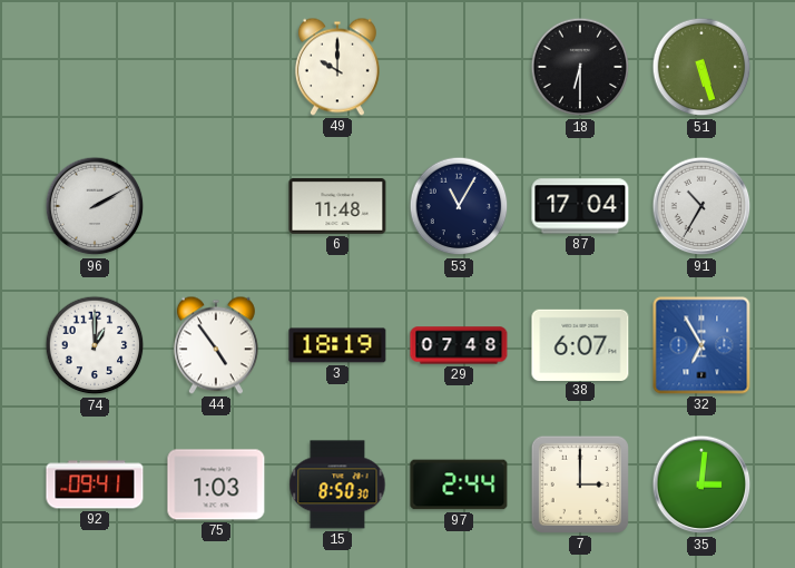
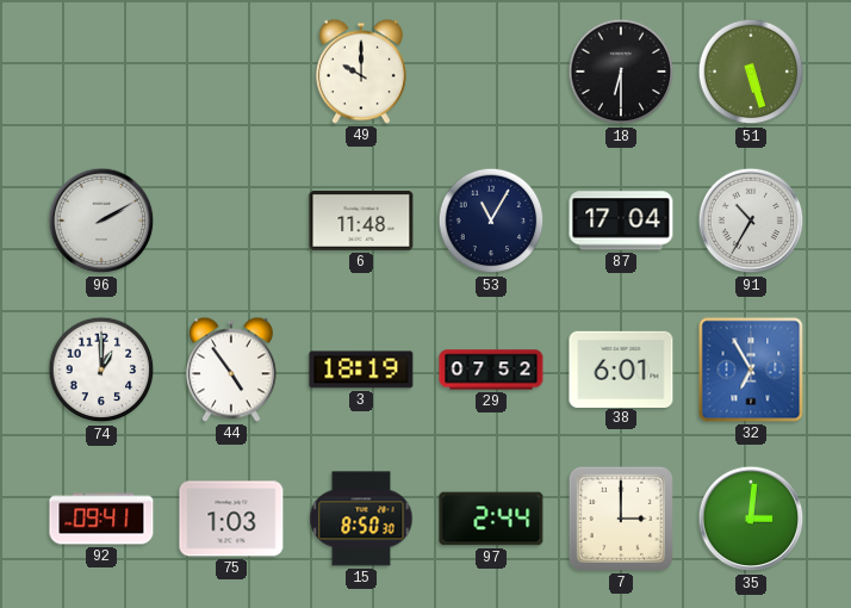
29: 07:48 -> 07:52
38: 6:07 -> 6:01
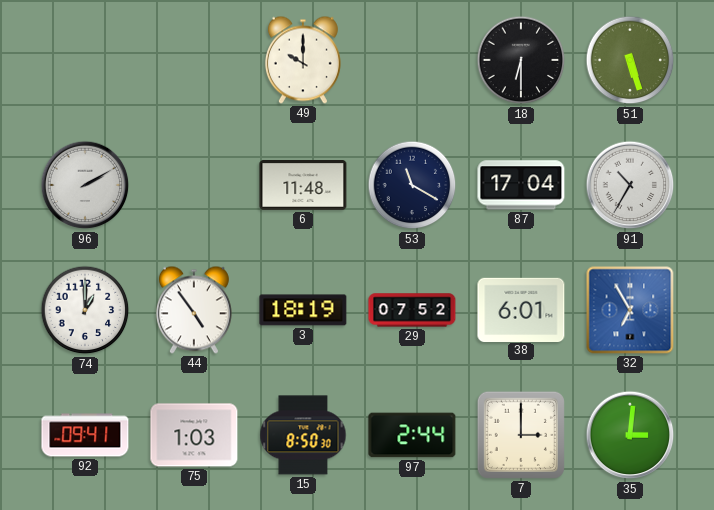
53: 11:05 -> 11:20
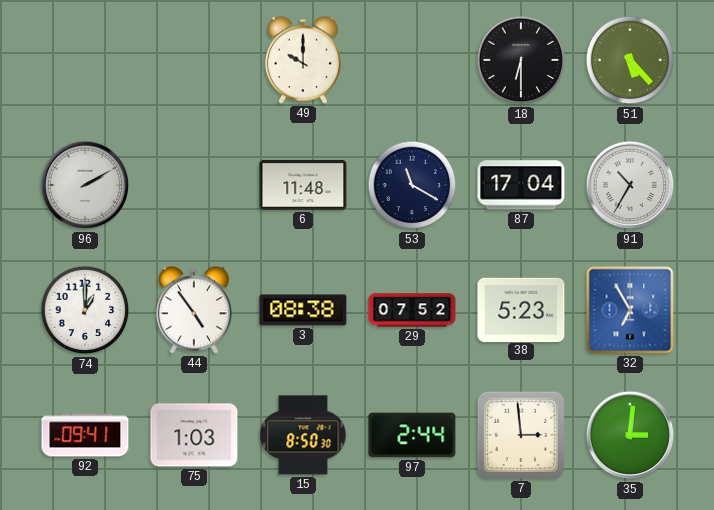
51: 5:27 -> 5:23
3: 18:19 -> 08:38
38: 6:01 -> 5:23
7: 3:00 -> 2:59
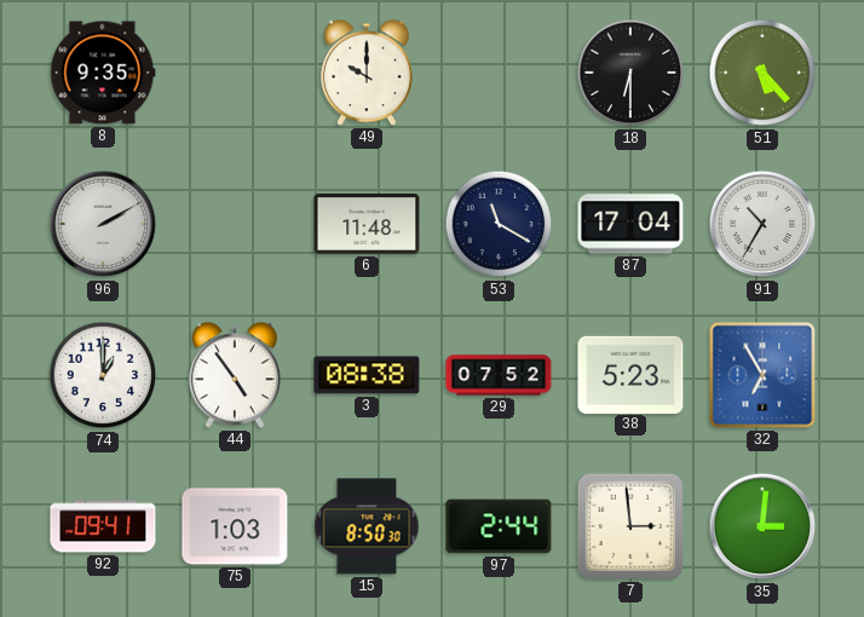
8: none -> 9:35
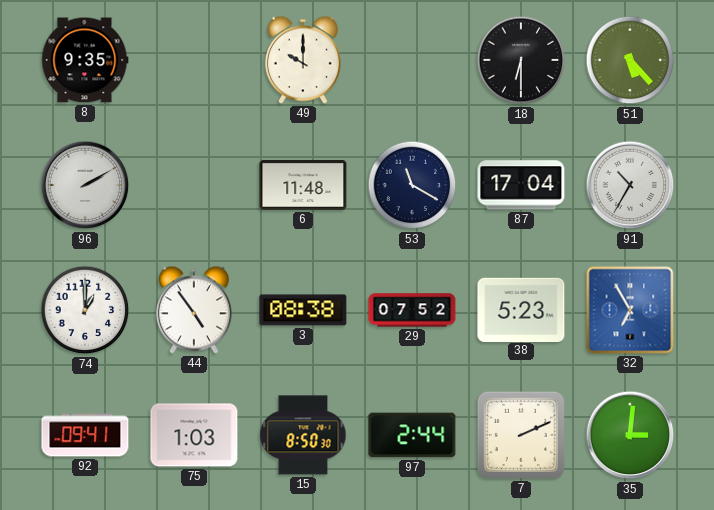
7: 2:59 -> 2:11
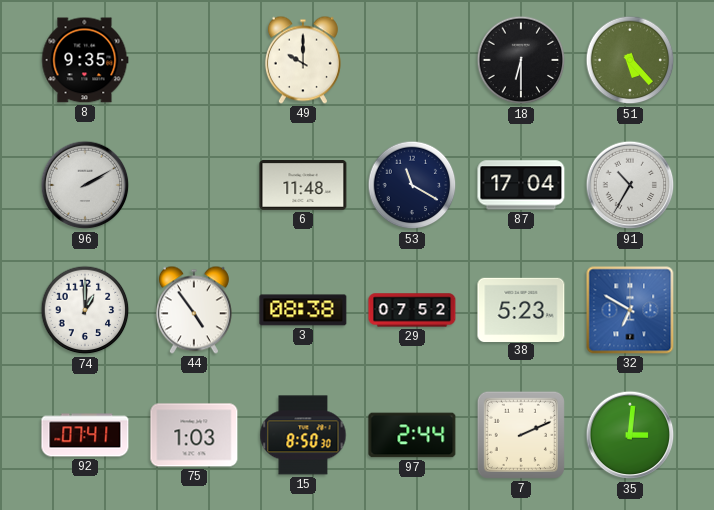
32: 6:55 -> 6:50
92: 09:41 -> 07:41
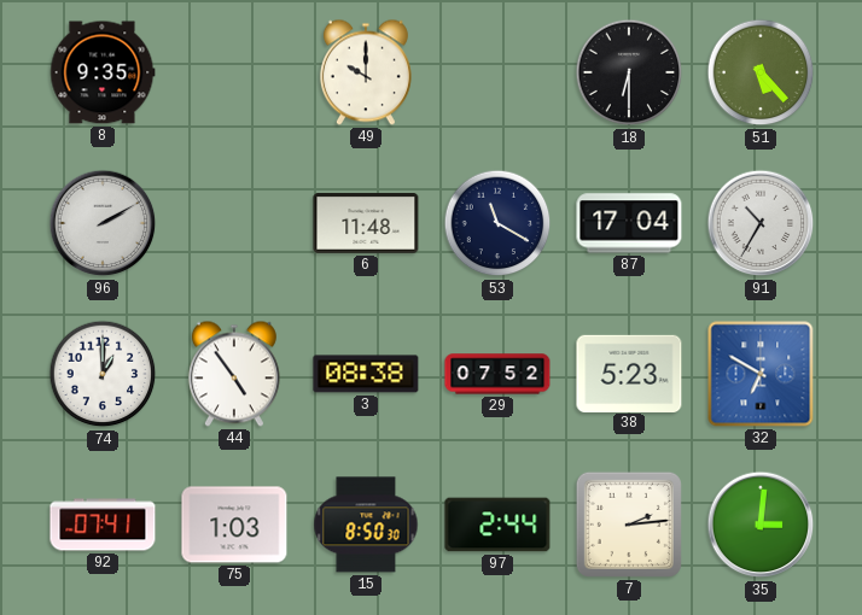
7: 2:11 -> 2:14
